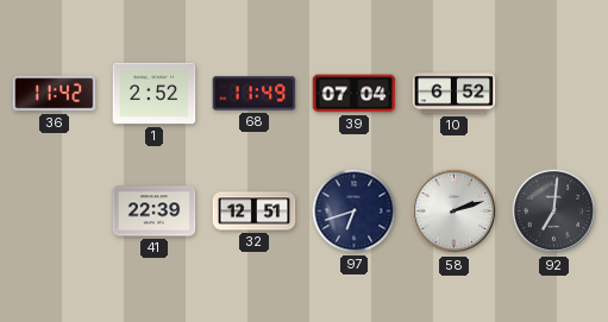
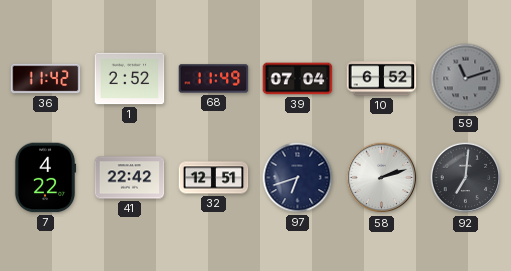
59: none -> 11:12
7: none -> 4:22
41: 22:39 -> 22:42
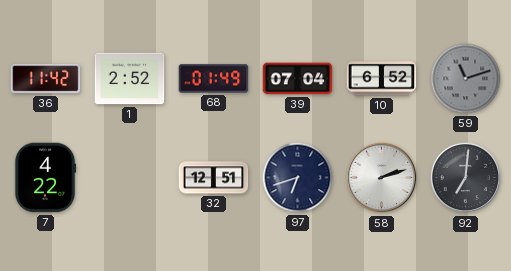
68: 11:49 -> 01:49
41: 22:42 -> none
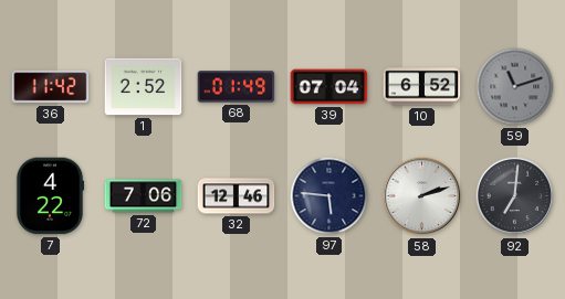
72: none -> 7:06
32: 12:51 -> 12:46
97: 6:42 -> 5:46
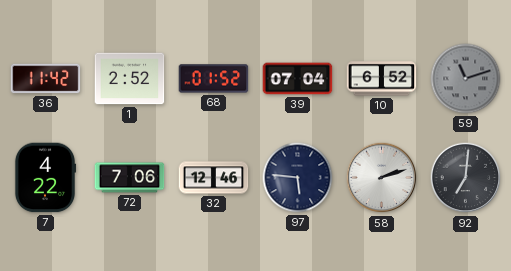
68: 01:49 -> 01:52
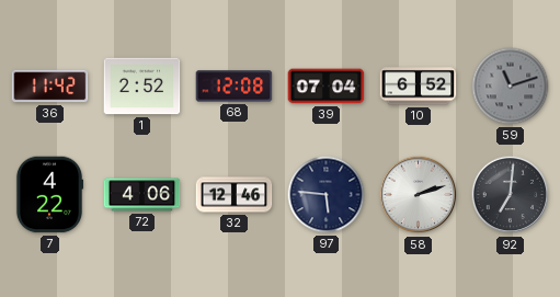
68: 01:52 -> 12:08
72: 7:06 -> 4:06
